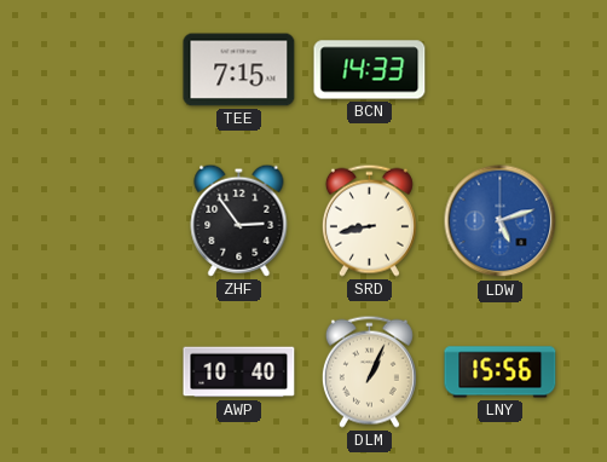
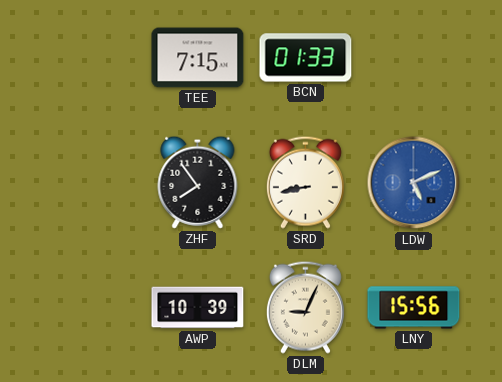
BCN: 14:33 -> 01:33
ZHF: 2:54 -> 7:54
LDW: 5:12 -> 5:11
AWP: 10:40 -> 10:39
DLM: 1:04 -> 9:04
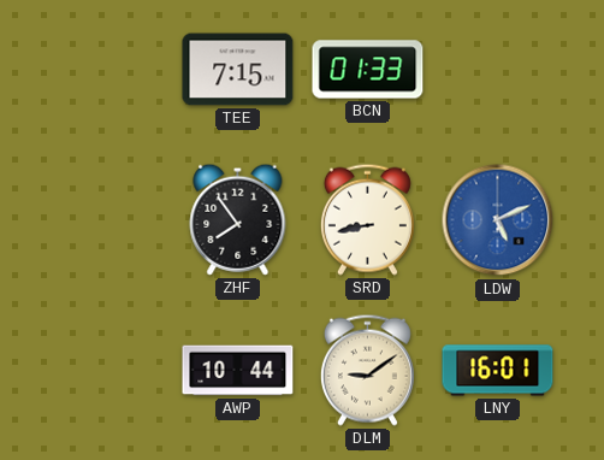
AWP: 10:39 -> 10:44
DLM: 9:04 -> 9:09
LNY: 15:56 -> 16:01
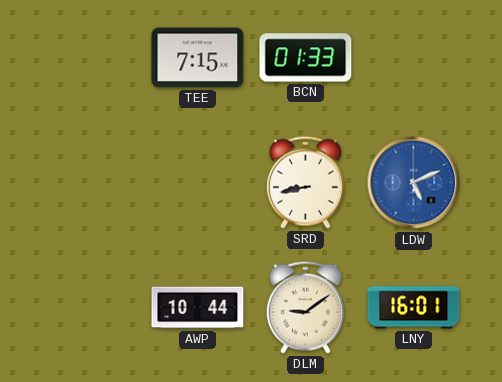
ZHF: 7:54 -> none
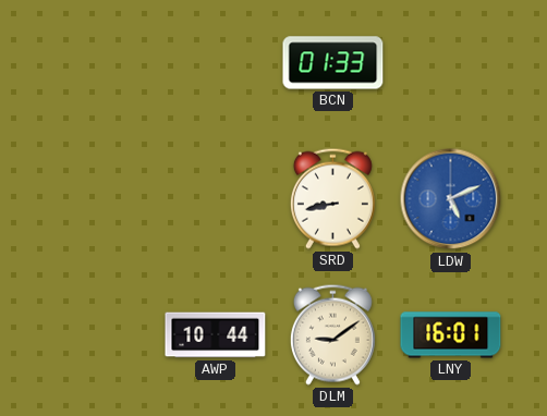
TEE: 7:15 -> none
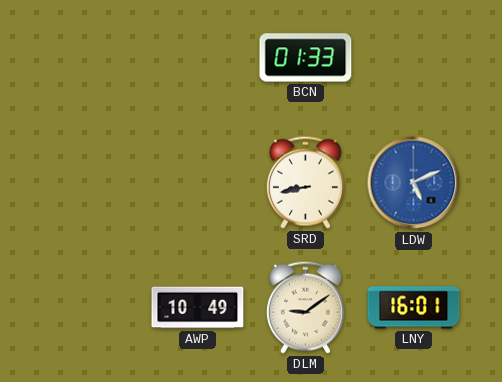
AWP: 10:44 -> 10:49
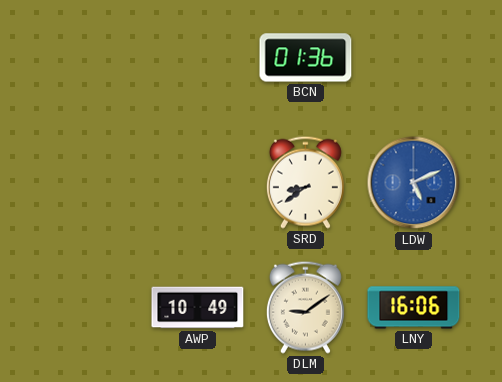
BCN: 01:33 -> 01:36
SRD: 8:43 -> 8:39
LNY: 16:01 -> 16:06
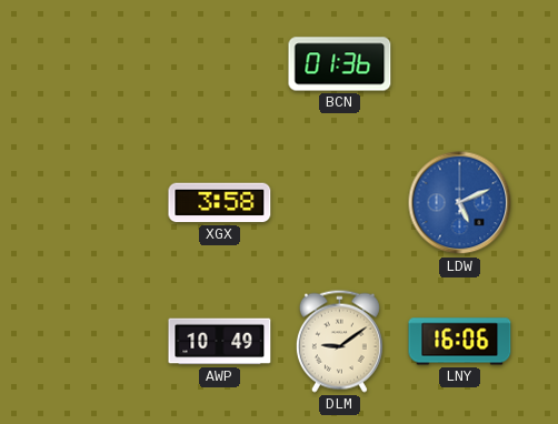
XGX: none -> 3:58
SRD: 8:39 -> none
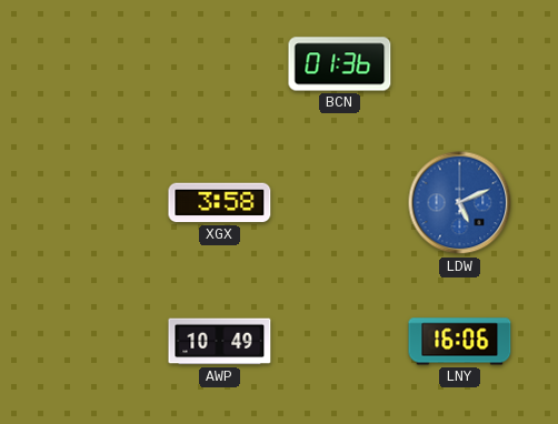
DLM: 9:09 -> none
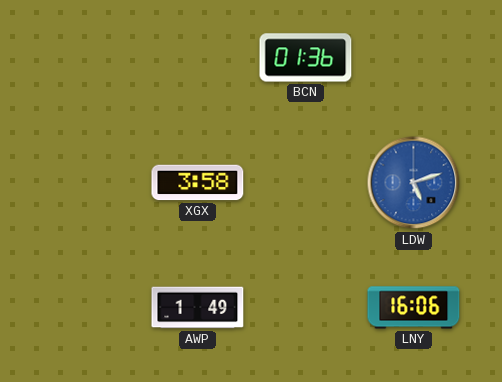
LDW: 5:11 -> 5:12
AWP: 10:49 -> 1:49
